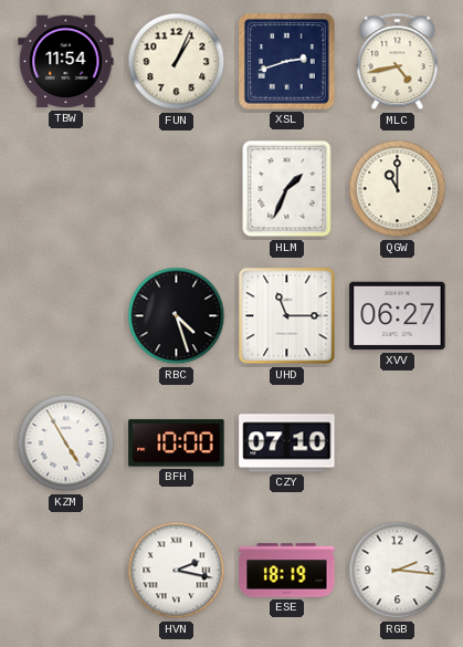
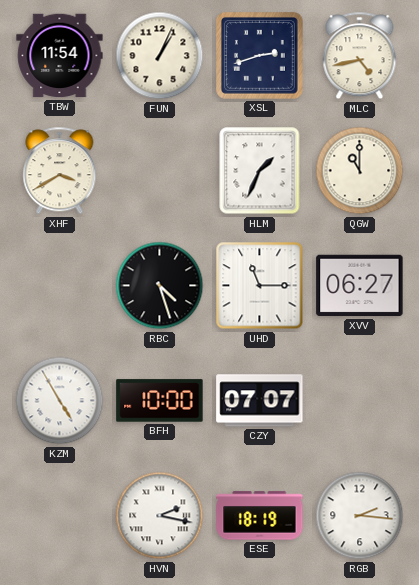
XHF: none -> 3:40
CZY: 07:10 -> 07:07
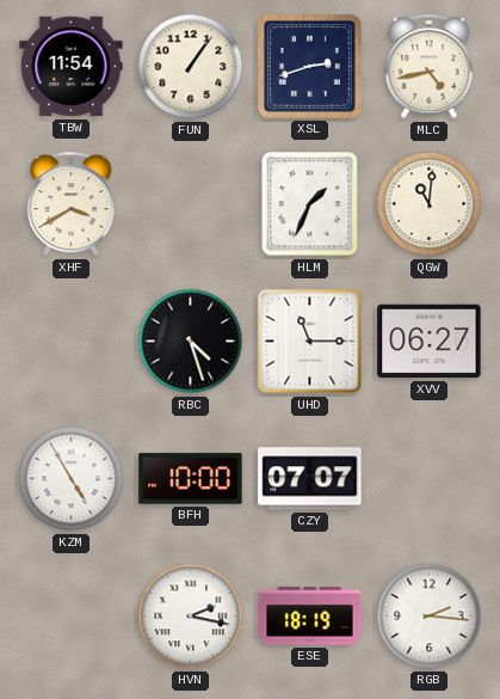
FUN: 1:04 -> 1:06
QGW: 11:00 -> 11:01
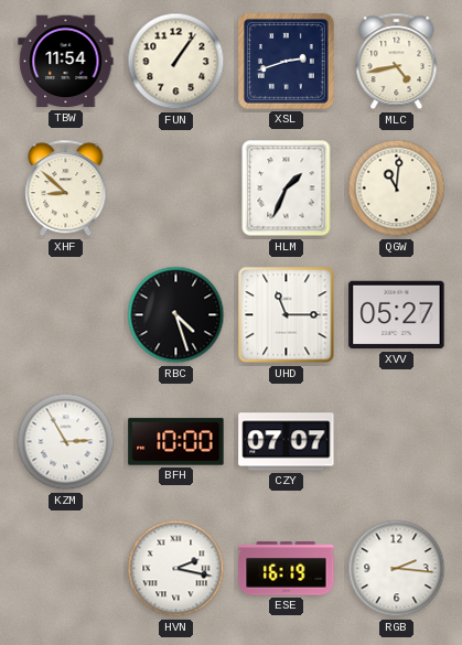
XHF: 3:40 -> 8:52
XVV: 06:27 -> 05:27
KZM: 4:55 -> 2:55
ESE: 18:19 -> 16:19
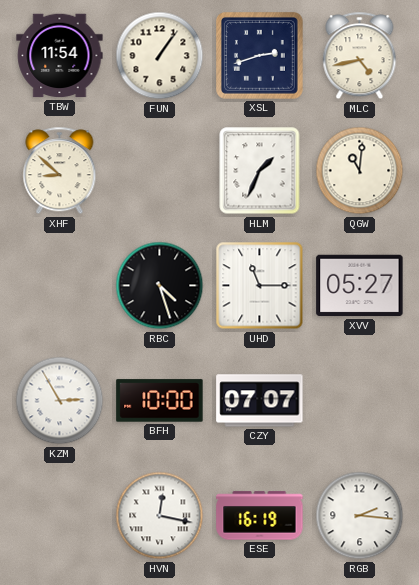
HVN: 2:17 -> 12:17
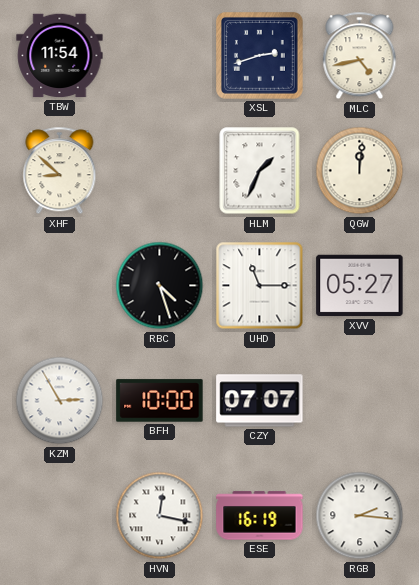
FUN: 1:06 -> none
QGW: 11:01 -> 12:01
